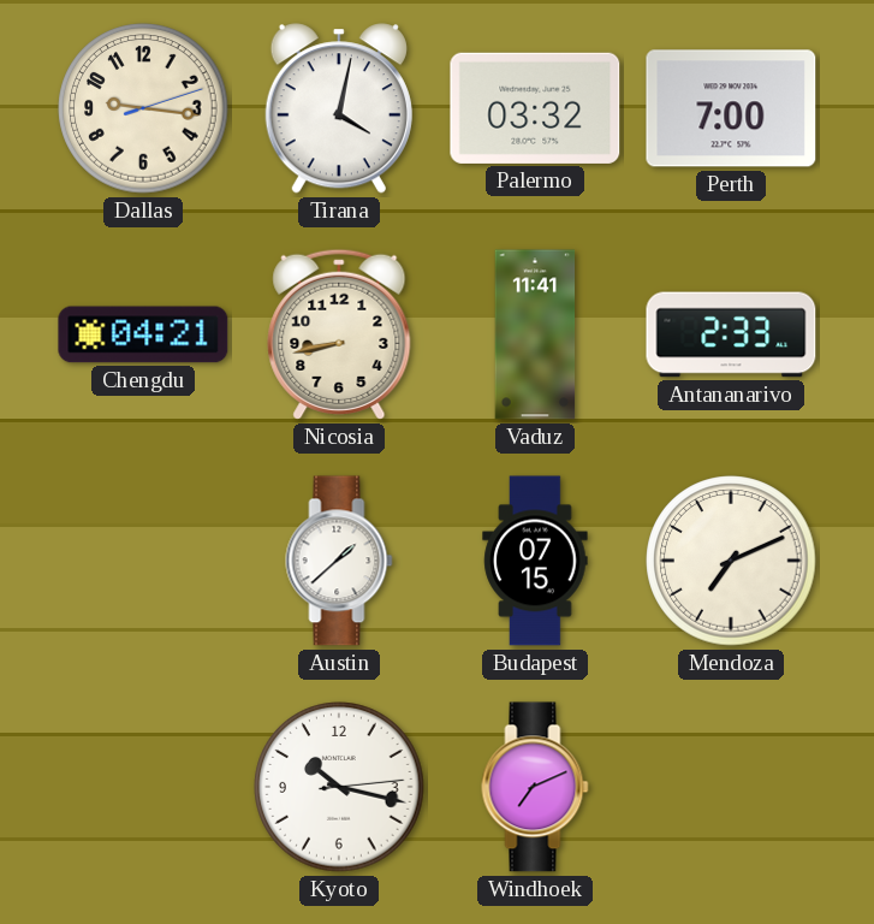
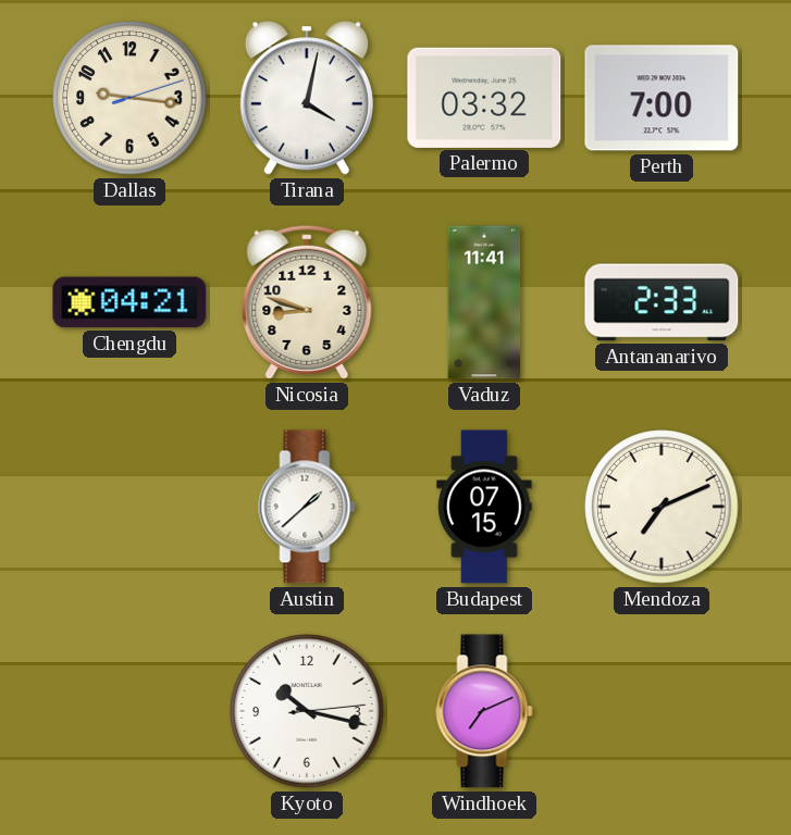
Nicosia: 8:43 -> 8:48
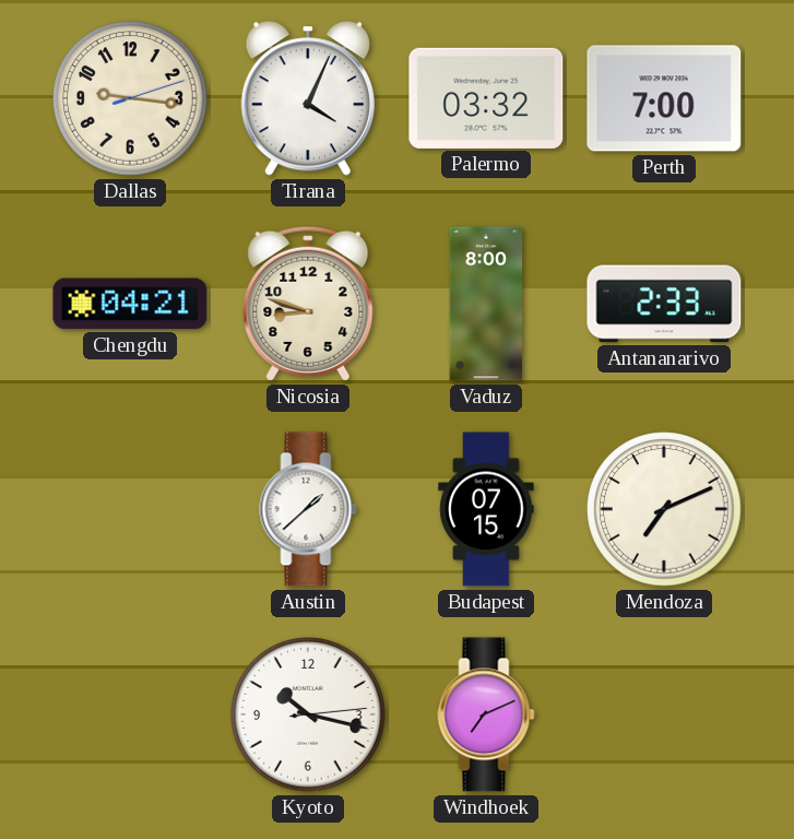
Tirana: 4:02 -> 4:04
Vaduz: 11:41 -> 8:00
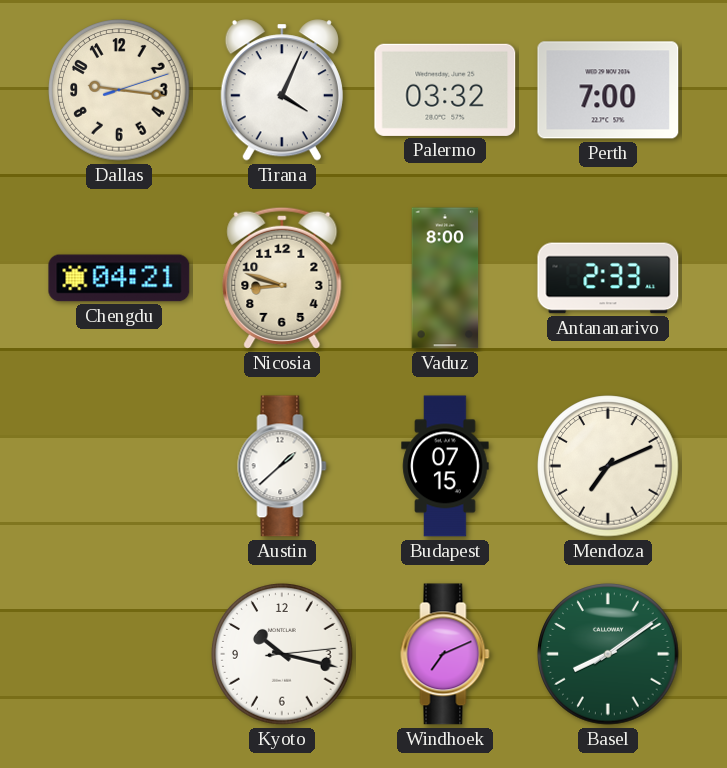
Basel: none -> 8:09
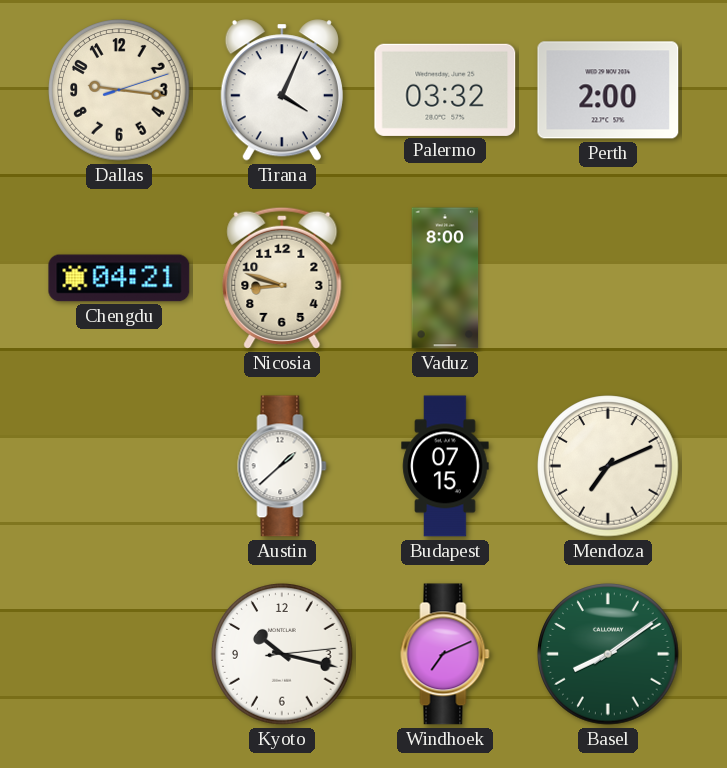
Perth: 7:00 -> 2:00
Antananarivo: 2:33 -> none
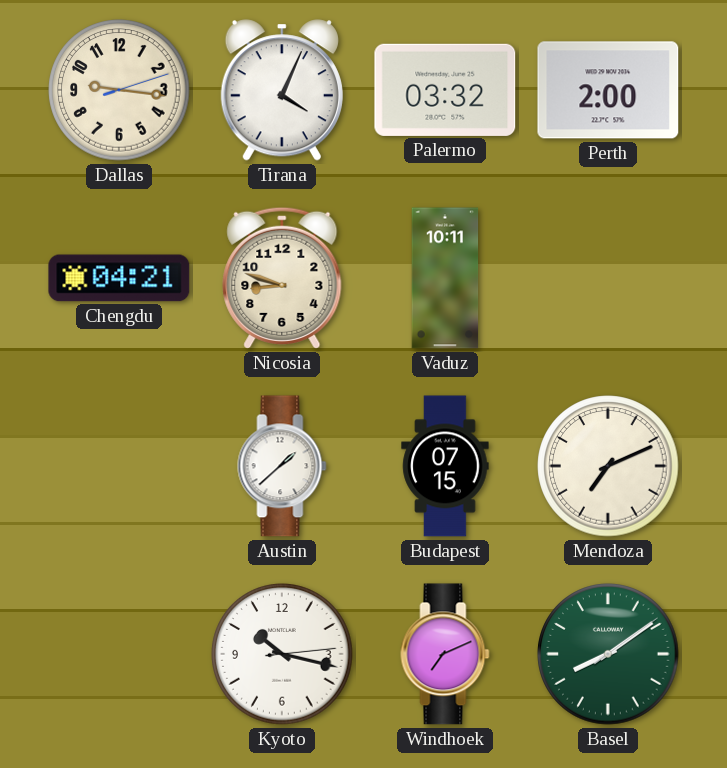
Vaduz: 8:00 -> 10:11
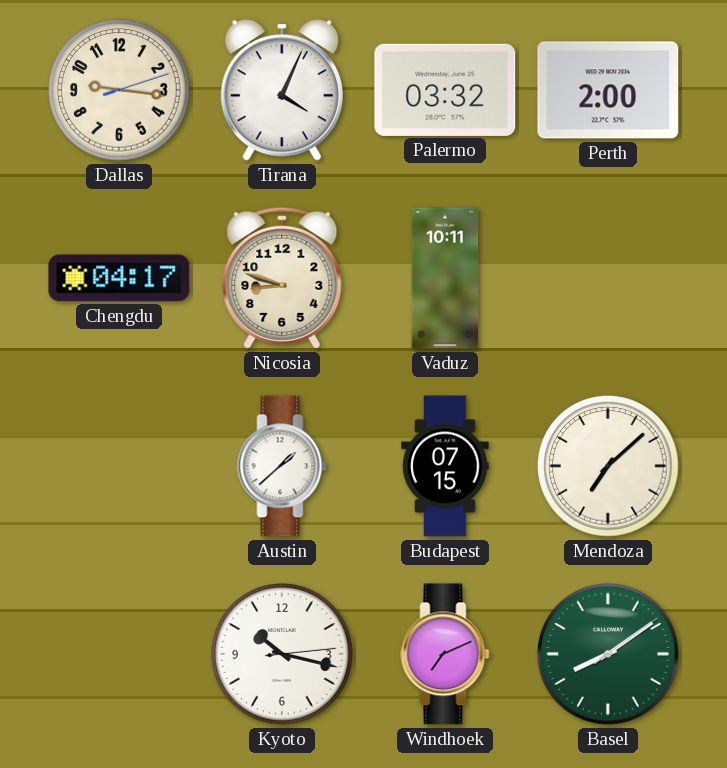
Chengdu: 04:21 -> 04:17
Mendoza: 7:11 -> 7:08
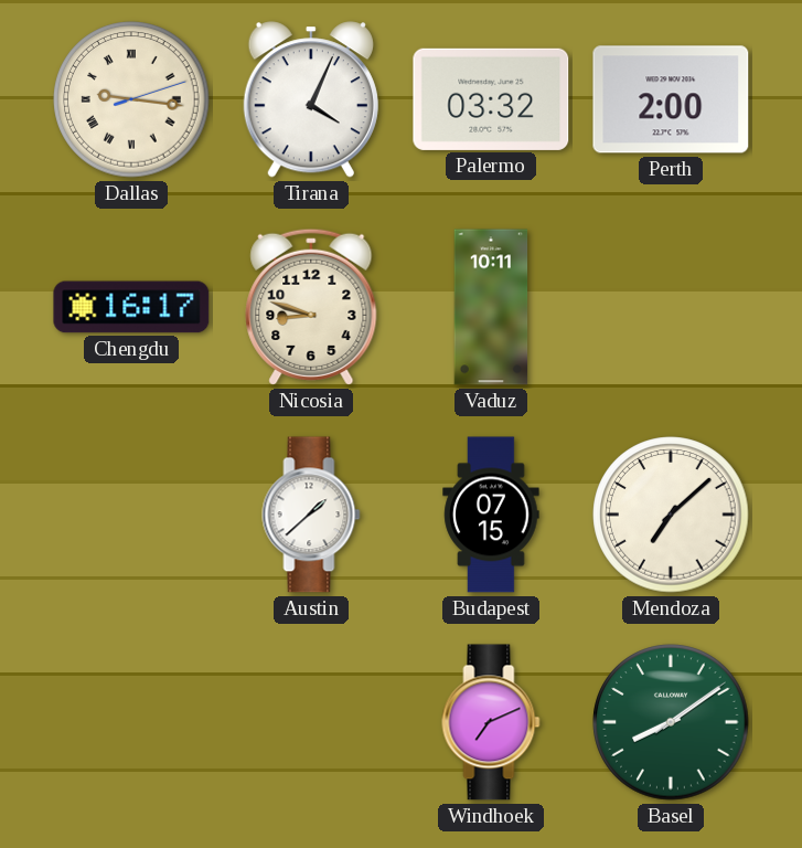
Dallas numerals: Arabic -> Roman
Chengdu: 04:17 -> 16:17
Kyoto: 10:17 -> none
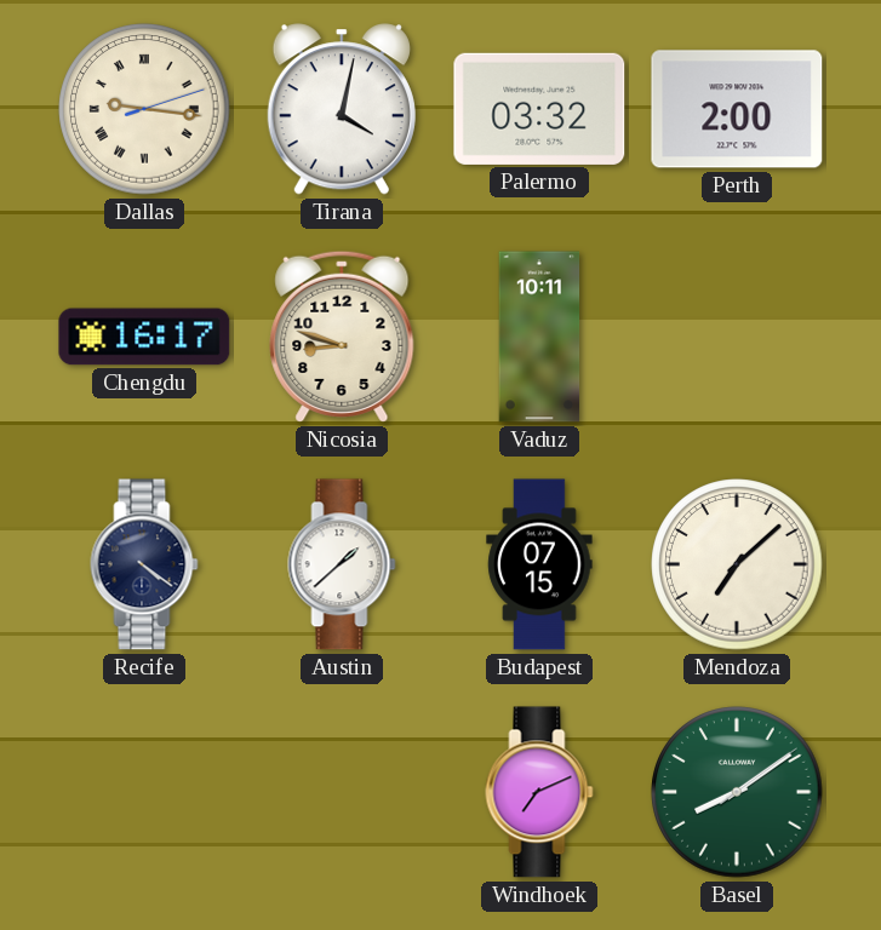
Tirana: 4:04 -> 4:02
Recife: none -> 4:21
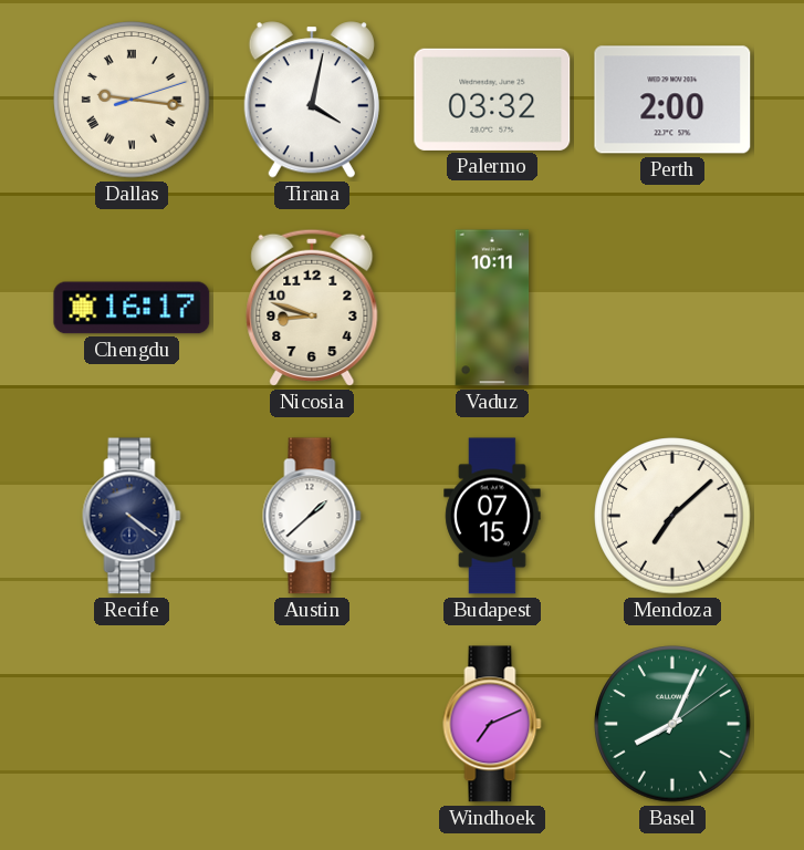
Basel: 8:09 -> 8:04
